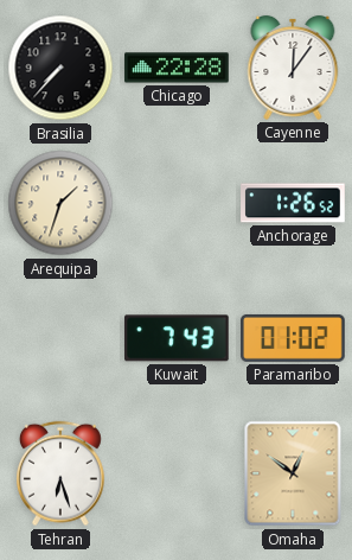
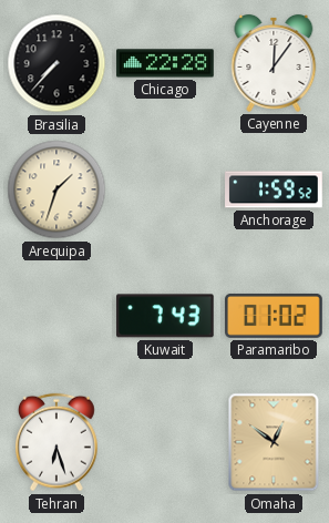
Anchorage: 1:26 -> 1:59
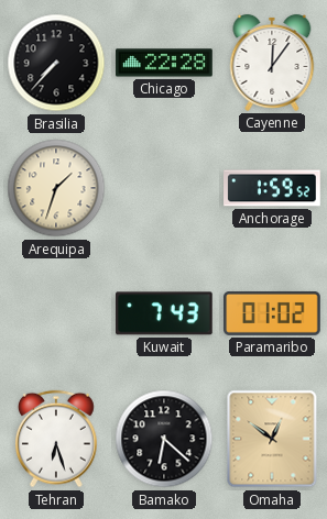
Bamako: none -> 6:22
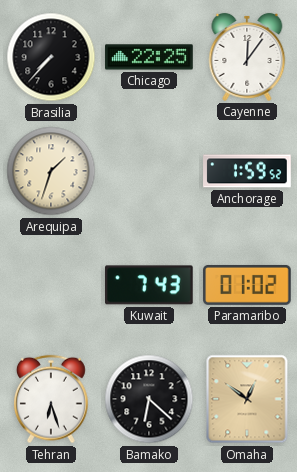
Chicago: 22:28 -> 22:25
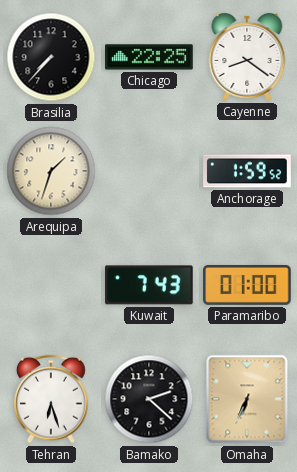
Cayenne: 12:06 -> 8:21
Paramaribo: 01:02 -> 01:00
Bamako: 6:22 -> 2:22
Omaha: 12:51 -> 6:34
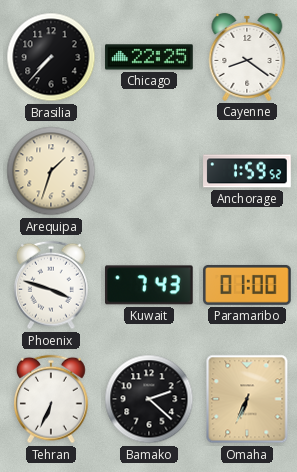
Phoenix: none -> 3:48
Tehran: 6:27 -> 6:34
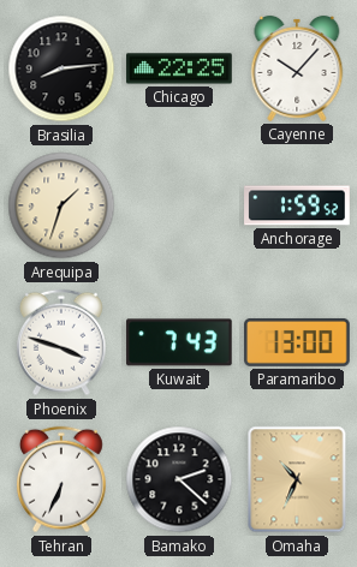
Brasilia: 7:37 -> 8:14
Cayenne: 8:21 -> 10:07
Paramaribo: 01:00 -> 13:00
Omaha: 6:34 -> 10:34
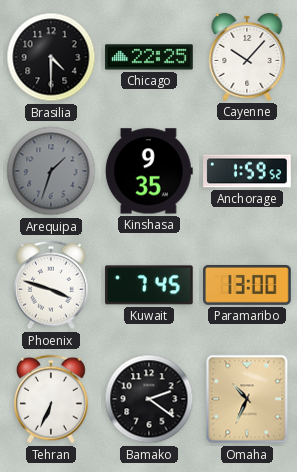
Brasilia: 8:14 -> 4:30
Arequipa dial: cream -> grey
Kinshasa: none -> 9:35
Kuwait: 7:43 -> 7:45
Bamako: 2:22 -> 2:21
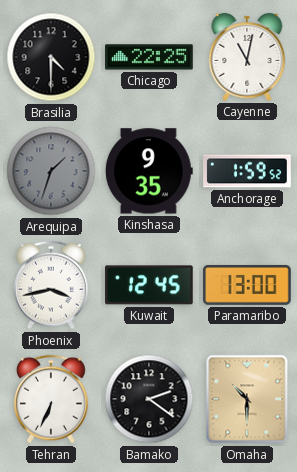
Cayenne: 10:07 -> 11:02
Phoenix: 3:48 -> 3:43
Kuwait: 7:45 -> 12:45
Omaha: 10:34 -> 10:30
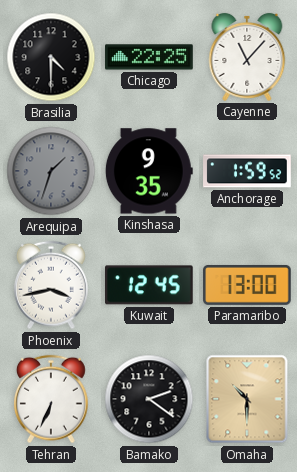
Cayenne: 11:02 -> 11:07
